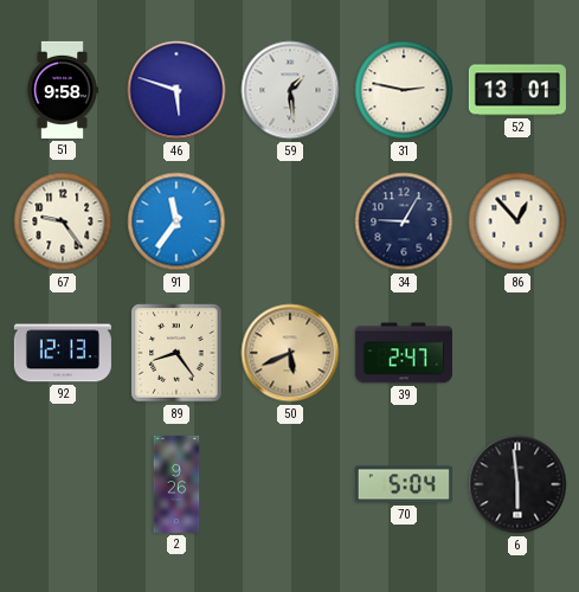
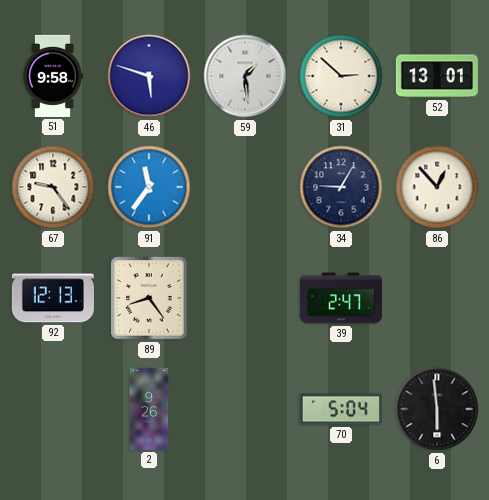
31: 2:47 -> 2:52
50: 5:41 -> none
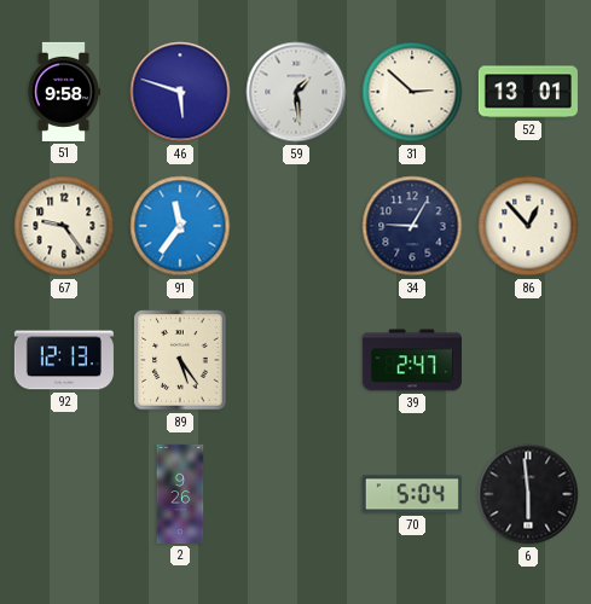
89: 8:24 -> 5:24
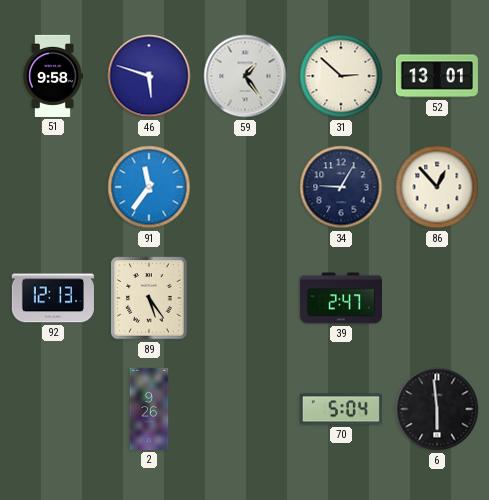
59: 1:29 -> 1:24
67: 9:24 -> none
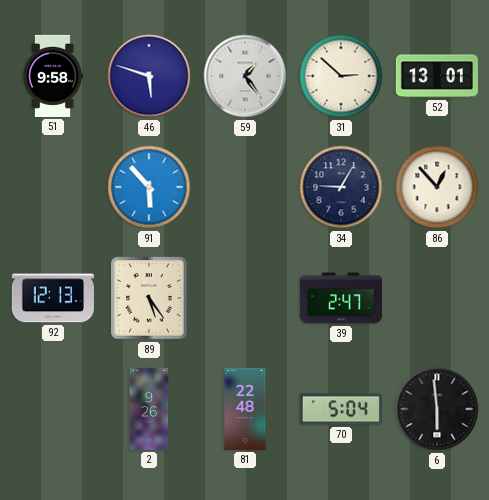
91: 11:36 -> 5:53
81: none -> 22:48
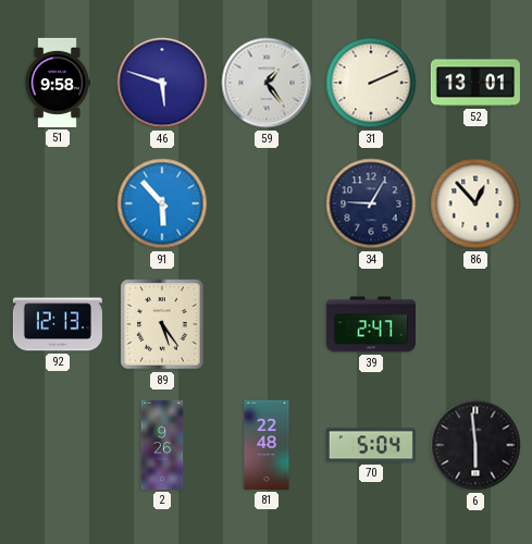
31: 2:52 -> 2:11
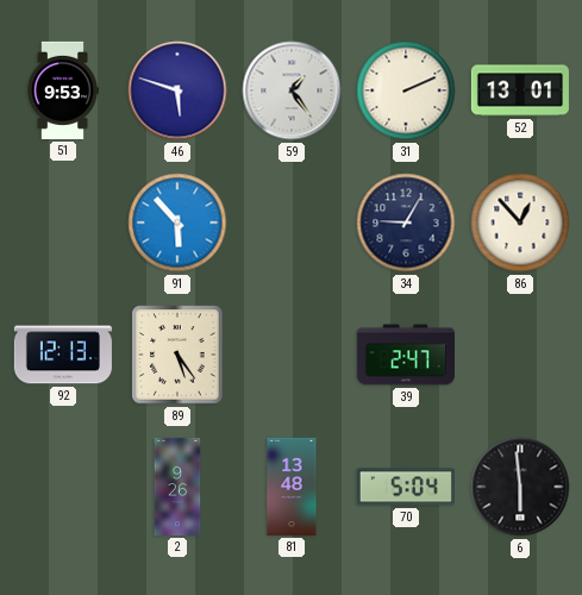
51: 9:58 -> 9:53
81: 22:48 -> 13:48
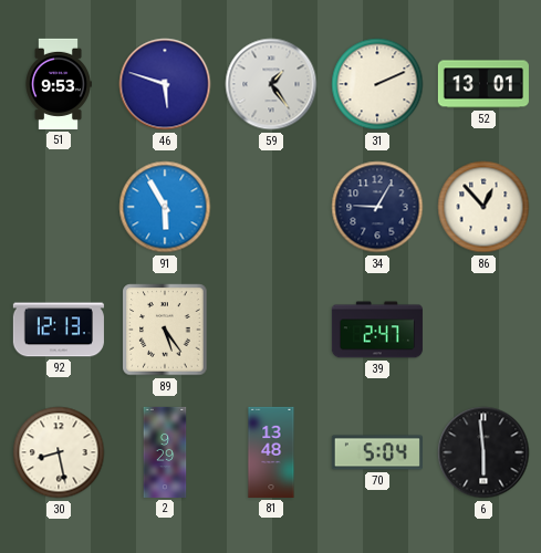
91: 5:53 -> 5:55
30: none -> 8:28
2: 9:26 -> 9:29
